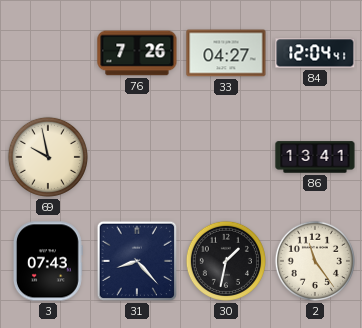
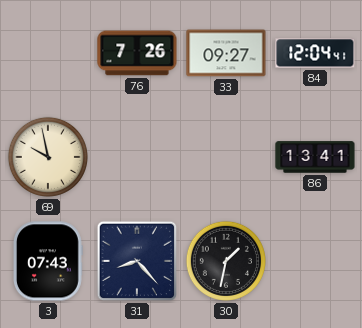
33: 04:27 -> 09:27
2: 11:24 -> none
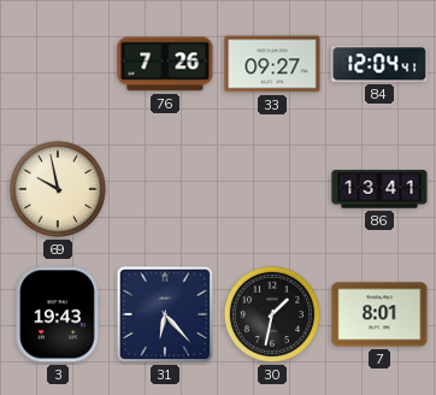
3: 07:43 -> 19:43
31: 8:23 -> 6:23
7: none -> 8:01
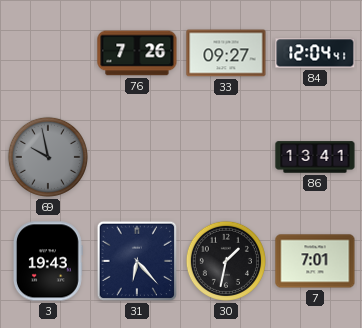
69 dial: cream -> grey
7: 8:01 -> 7:01
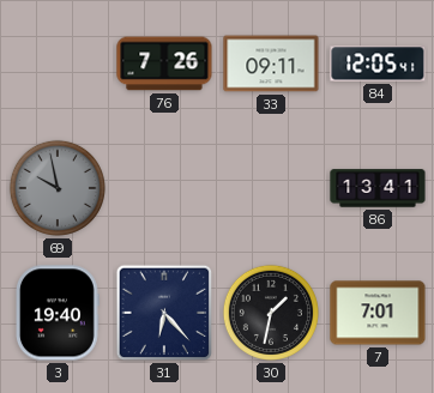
33: 09:27 -> 09:11
84: 12:04 -> 12:05
3: 19:43 -> 19:40
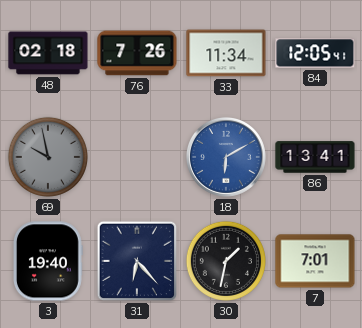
48: none -> 02:18
33: 09:11 -> 11:34
18: none -> 6:10
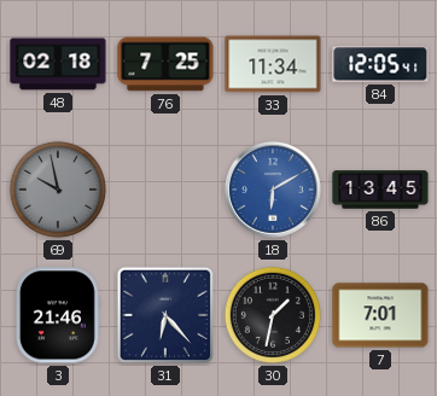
76: 7:26 -> 7:25
86: 13:41 -> 13:45
3: 19:40 -> 21:46
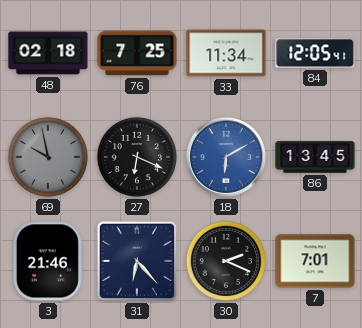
27: none -> 6:19
30: 1:32 -> 2:19
